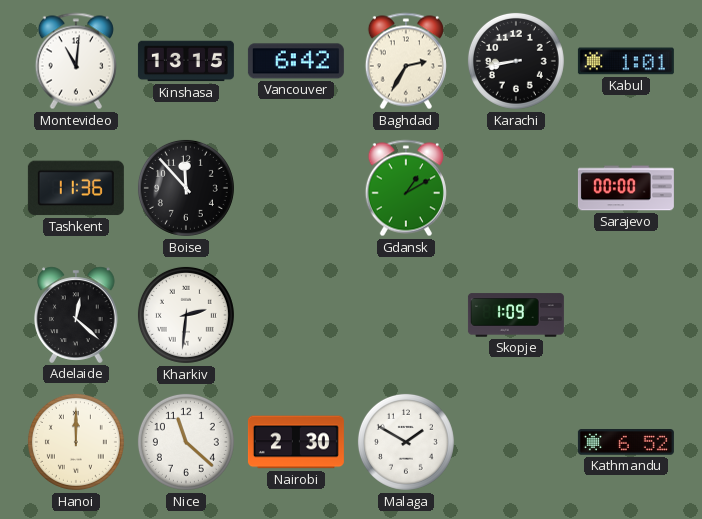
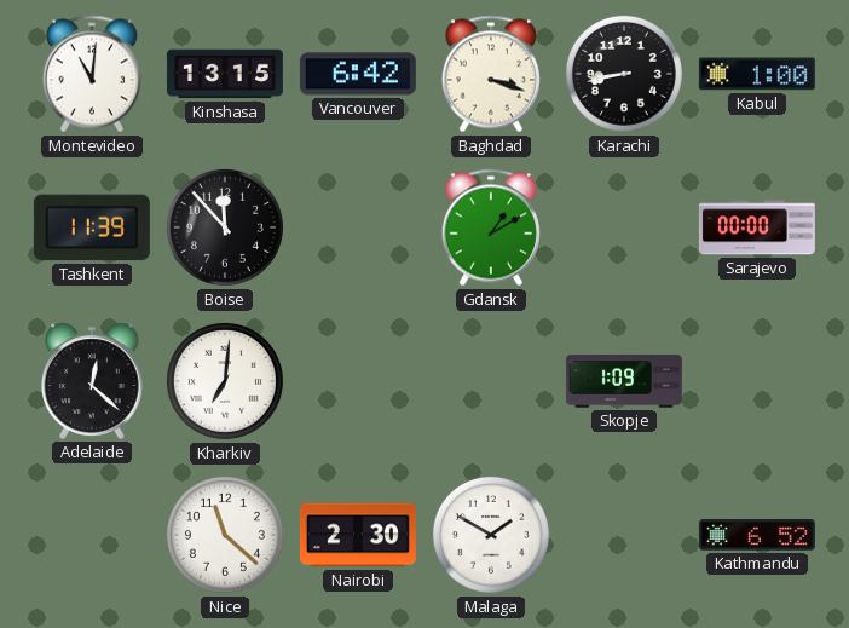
Baghdad: 2:35 -> 3:18
Kabul: 1:01 -> 1:00
Tashkent: 11:36 -> 11:39
Kharkiv: 2:31 -> 7:01
Hanoi: 12:00 -> none
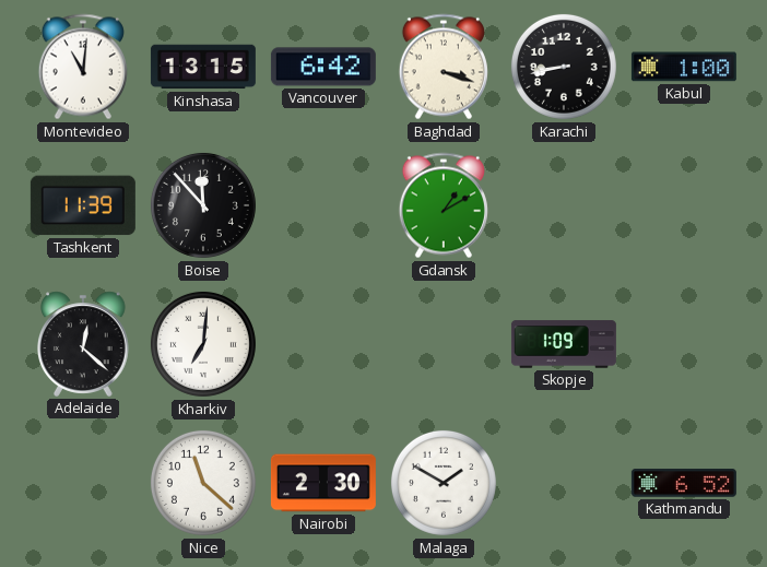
Sarajevo: 00:00 -> none
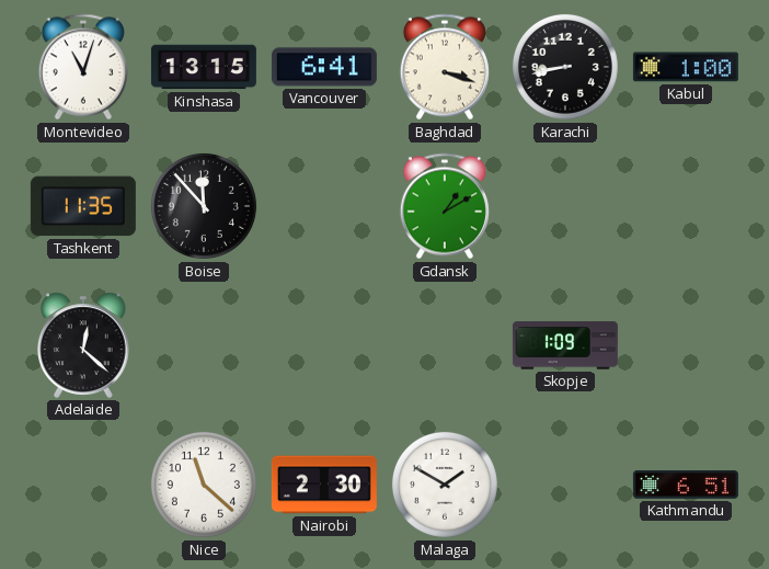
Montevideo: 11:01 -> 11:03
Vancouver: 6:42 -> 6:41
Tashkent: 11:39 -> 11:35
Kharkiv: 7:01 -> none
Kathmandu: 6:52 -> 6:51
